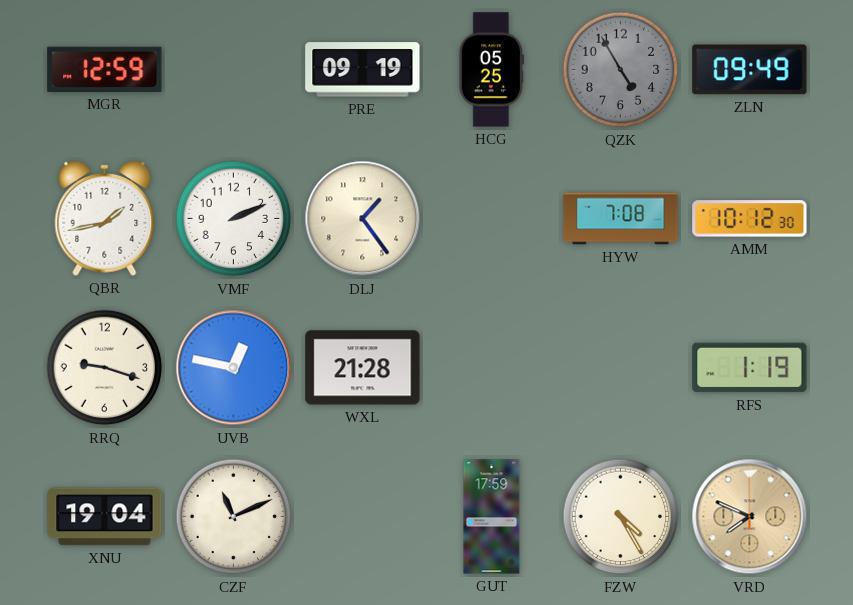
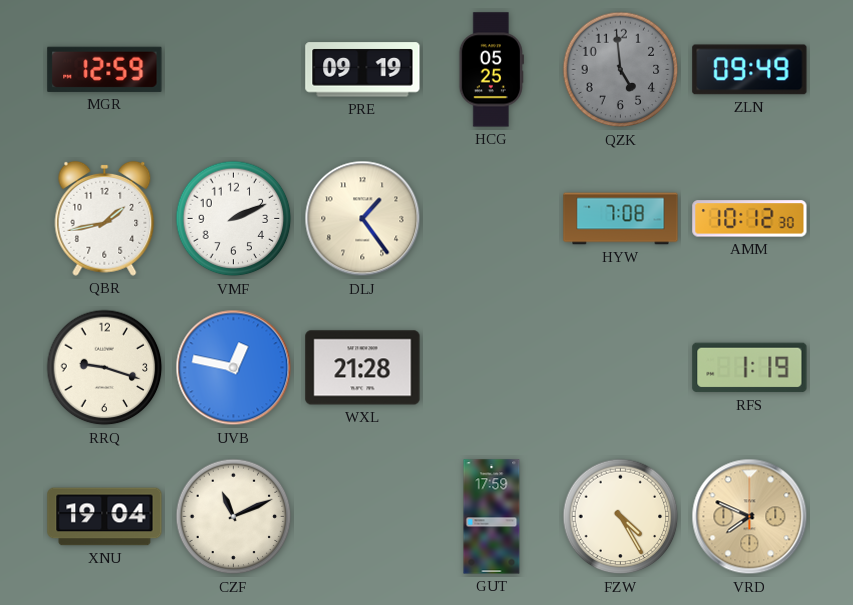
QZK: 4:55 -> 4:59
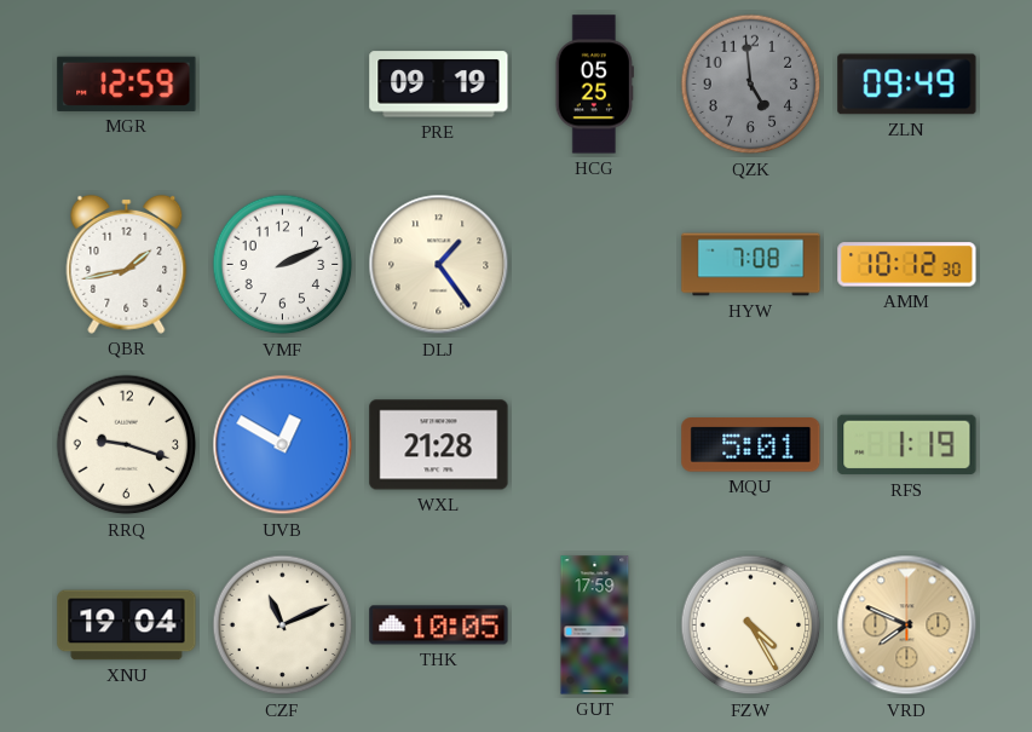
UVB: 12:47 -> 12:50
MQU: none -> 5:01
THK: none -> 10:05
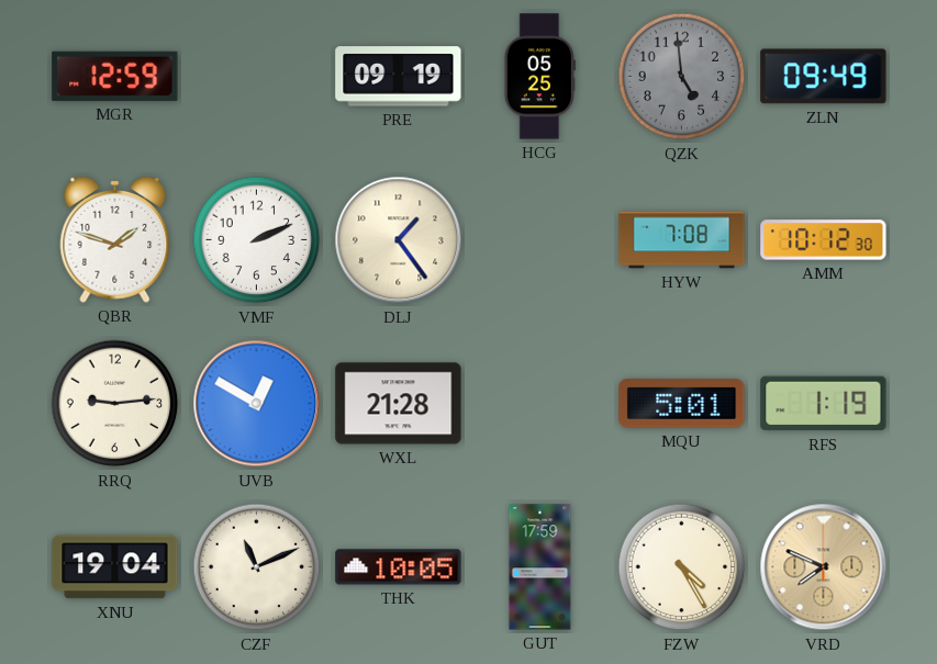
QBR: 1:43 -> 1:48
RRQ: 9:18 -> 9:14
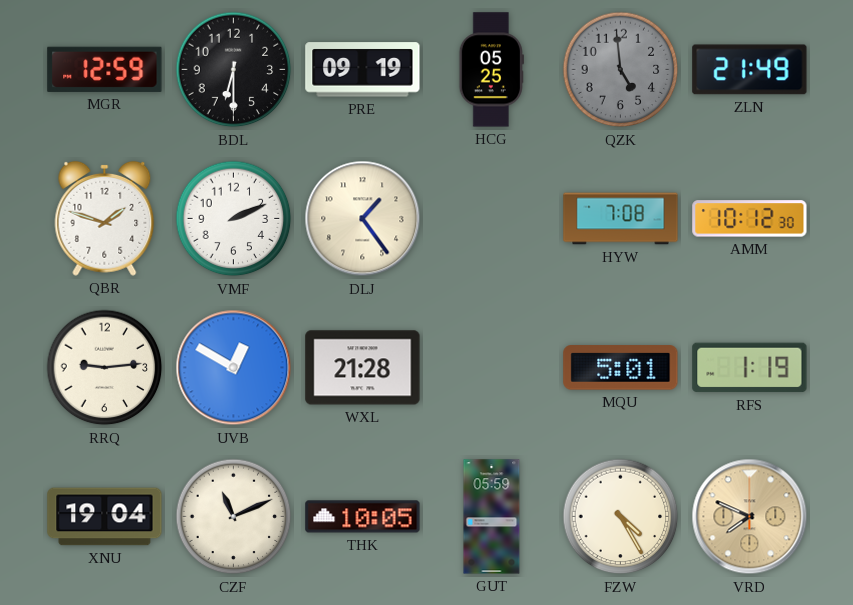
BDL: none -> 6:30
ZLN: 09:49 -> 21:49
GUT: 17:59 -> 05:59
